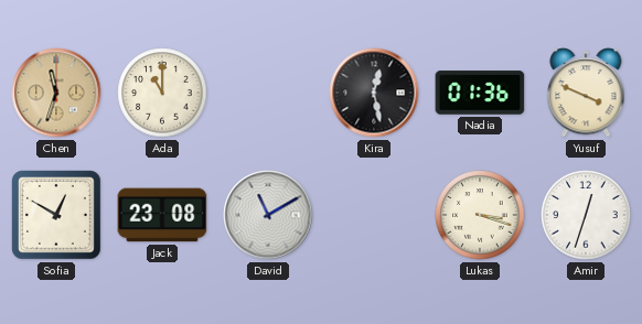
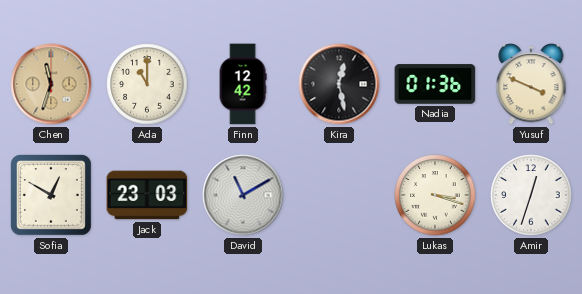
Finn: none -> 12:42
Jack: 23:08 -> 23:03
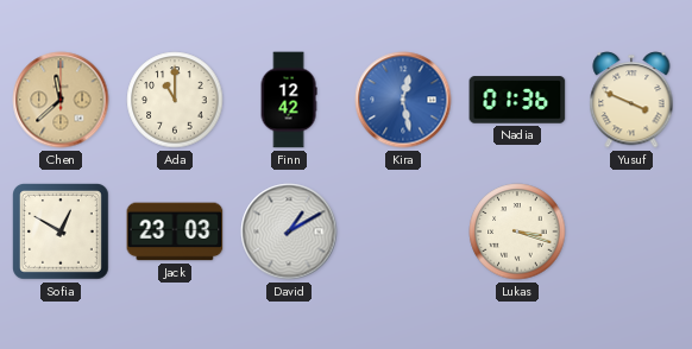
Chen: 11:33 -> 11:38
Kira dial: black -> blue
David: 11:10 -> 1:10
Amir: 12:33 -> none
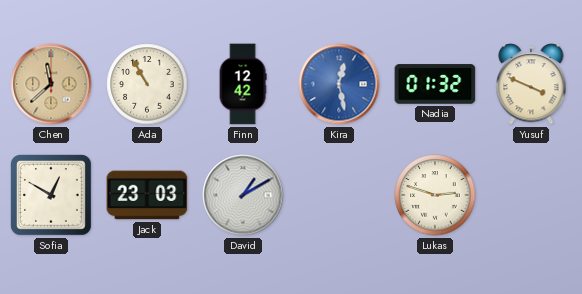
Ada: 11:00 -> 10:55
Nadia: 01:36 -> 01:32
Lukas: 3:18 -> 2:48
